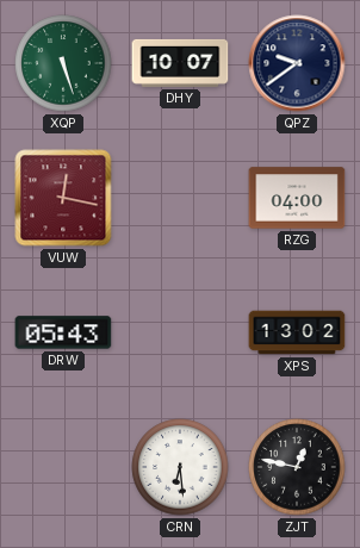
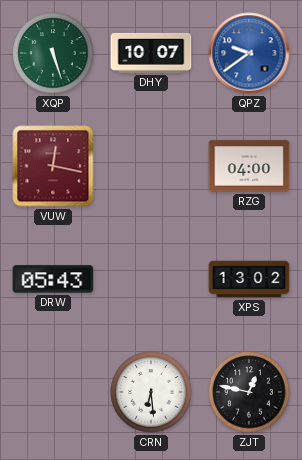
QPZ dial: navy -> blue
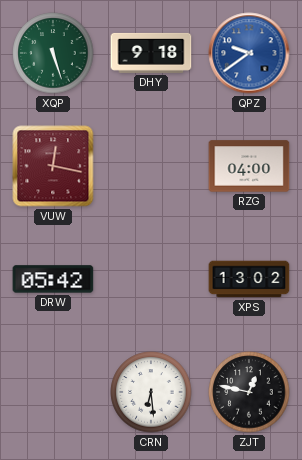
DHY: 10:07 -> 9:18
DRW: 05:43 -> 05:42
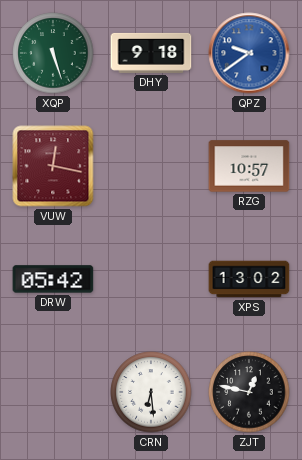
RZG: 04:00 -> 10:57
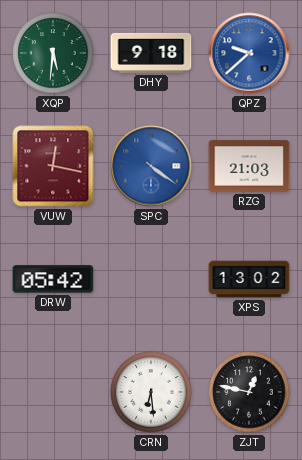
XQP: 5:27 -> 5:31
QPZ: 9:39 -> 9:38
SPC: none -> 4:21
RZG: 10:57 -> 21:03
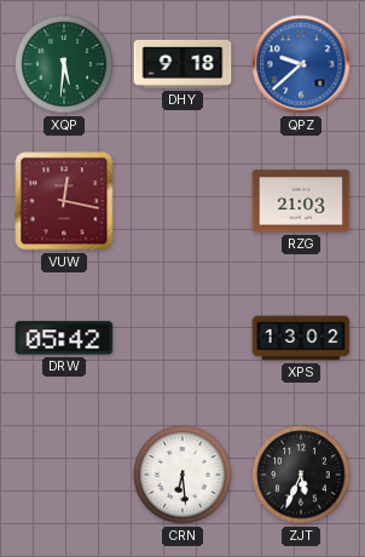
SPC: 4:21 -> none
ZJT: 12:47 -> 5:34
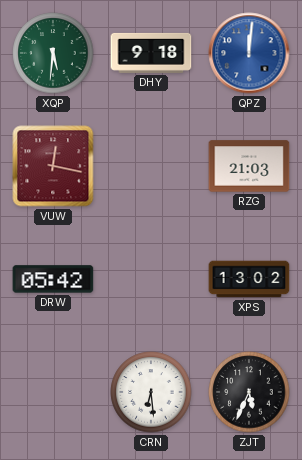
QPZ: 9:38 -> 12:01
